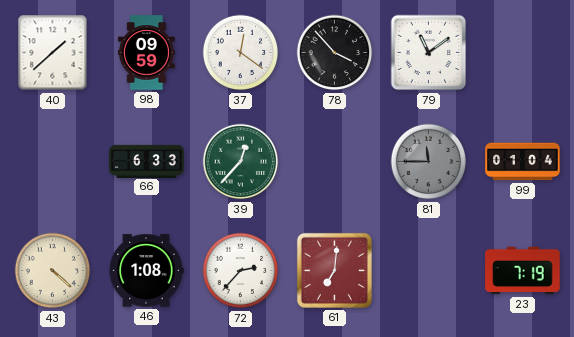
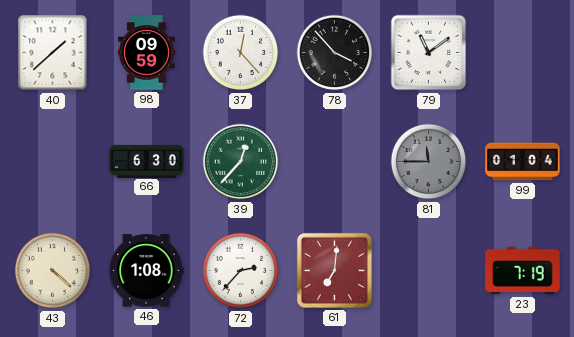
37: 12:21 -> 12:23
66: 6:33 -> 6:30
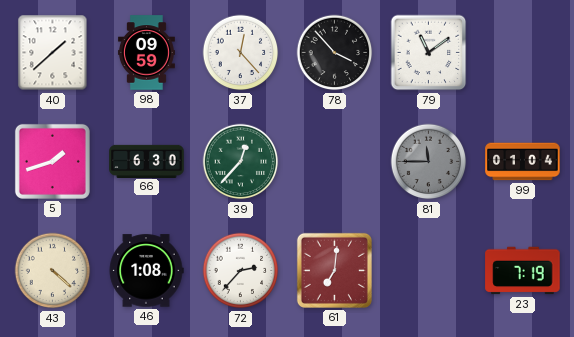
5: none -> 1:42
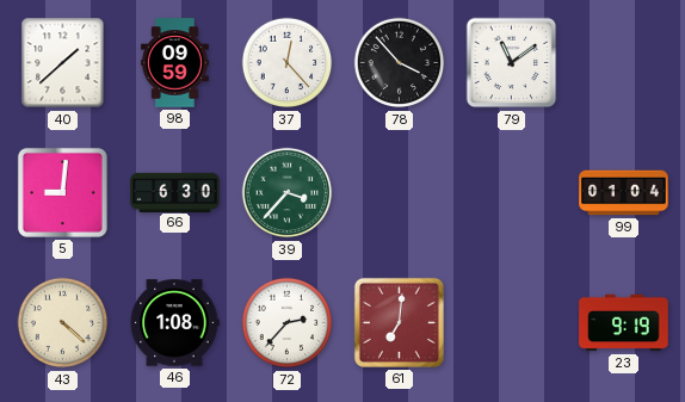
5: 1:42 -> 9:01
39: 12:37 -> 3:37
81: 11:45 -> none
23: 7:19 -> 9:19
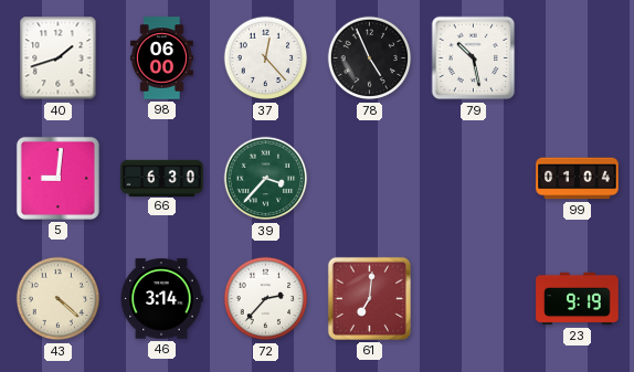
40: 1:38 -> 1:42
98: 09:59 -> 06:00
78: 3:53 -> 4:56
79: 11:09 -> 10:28
46: 1:08 -> 3:14
